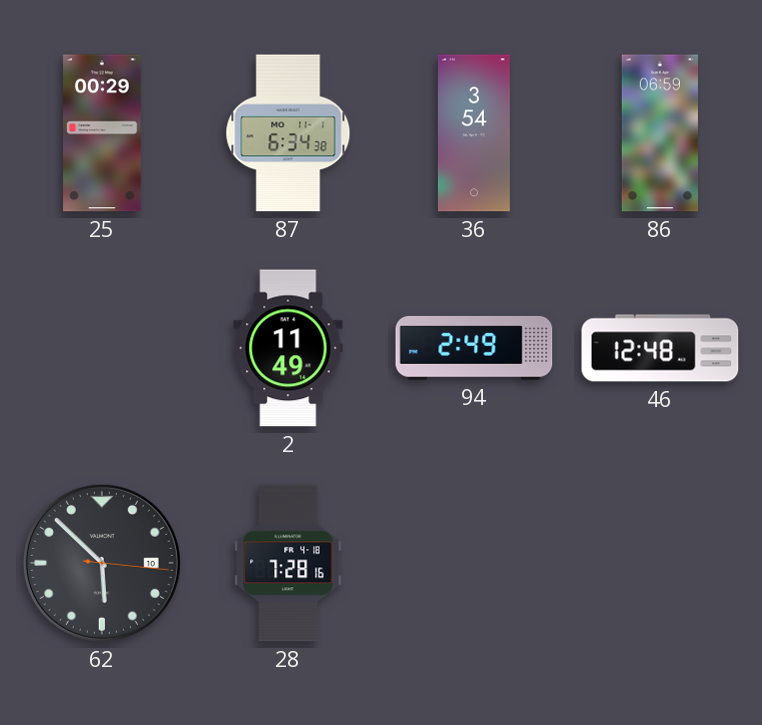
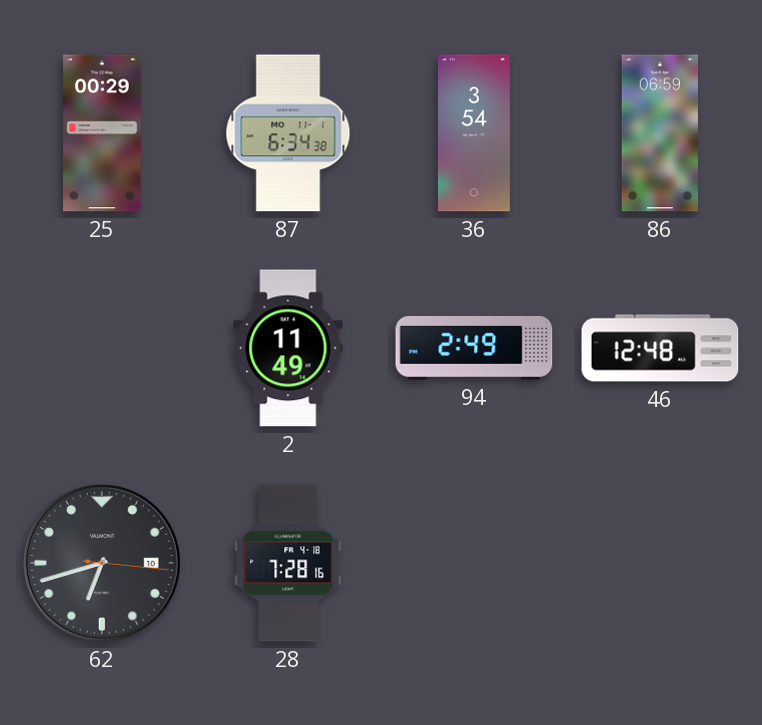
62: 5:52 -> 6:42
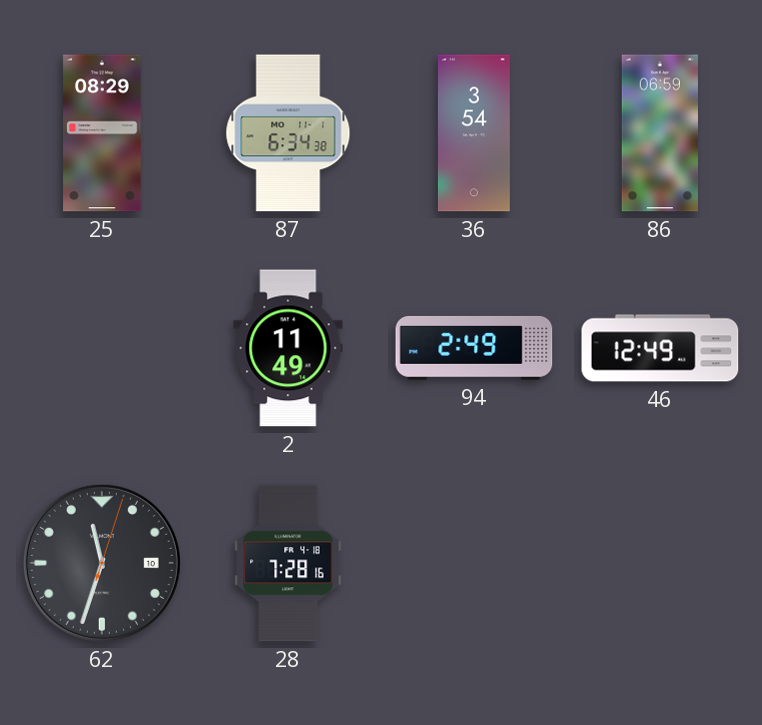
25: 00:29 -> 08:29
46: 12:48 -> 12:49
62: 6:42 -> 11:33
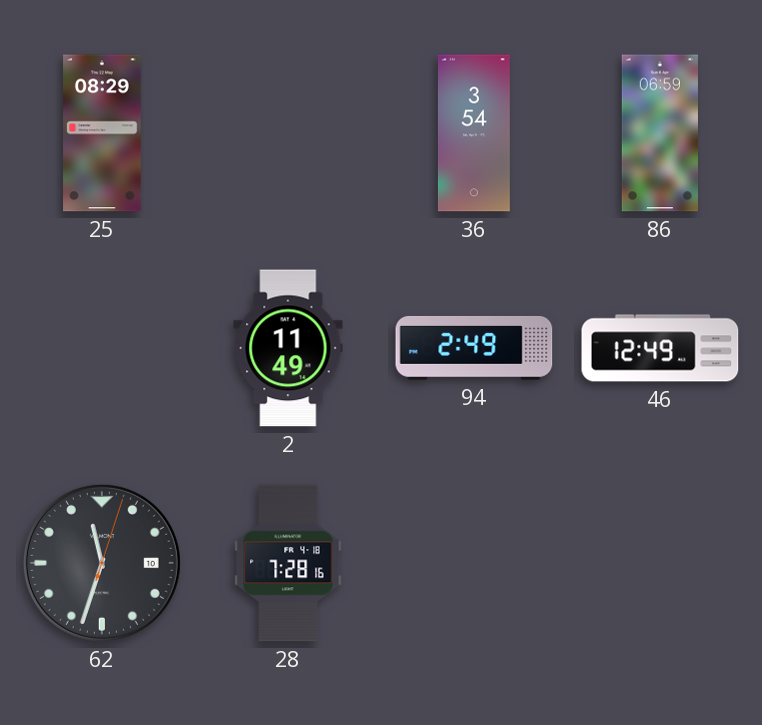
87: 6:34 -> none
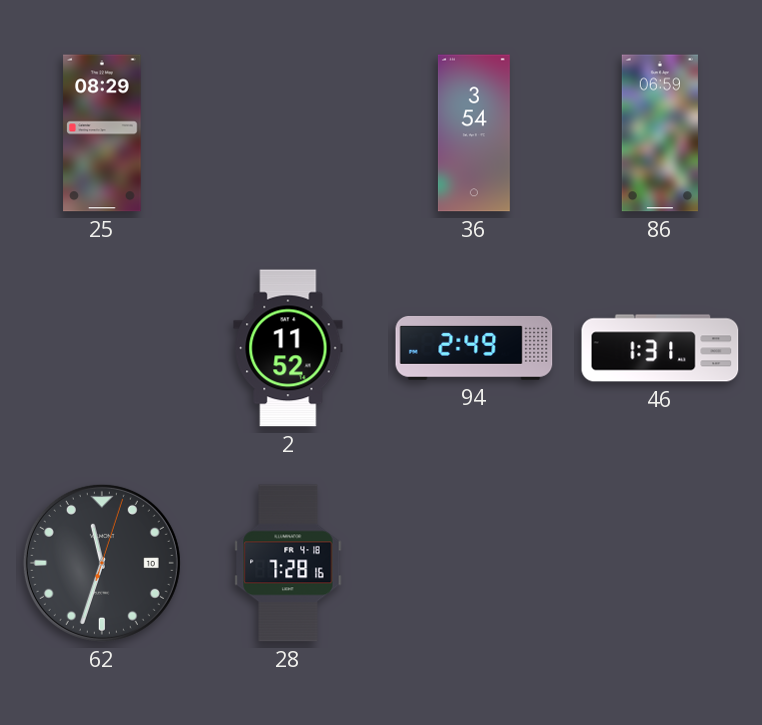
2: 11:49 -> 11:52
46: 12:49 -> 1:31
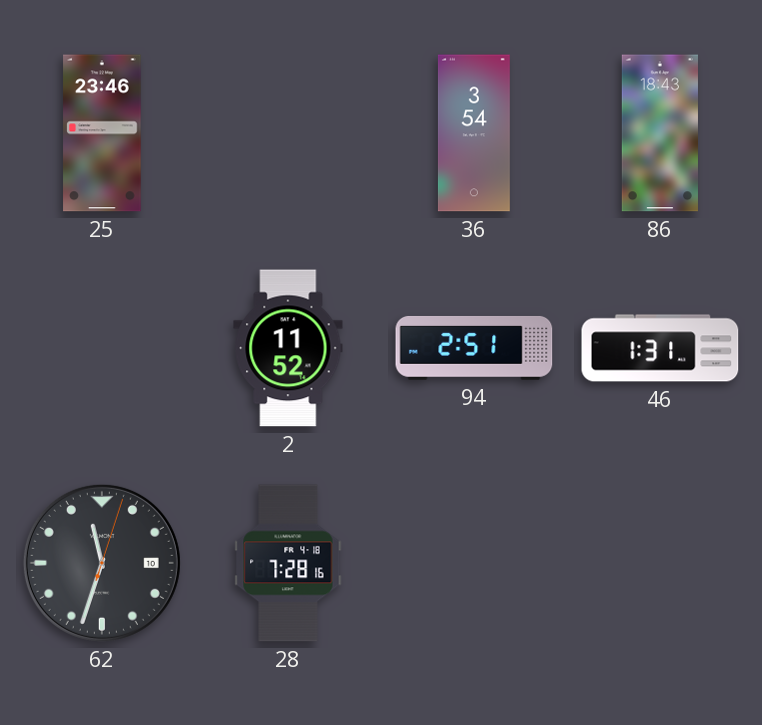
25: 08:29 -> 23:46
86: 06:59 -> 18:43
94: 2:49 -> 2:51
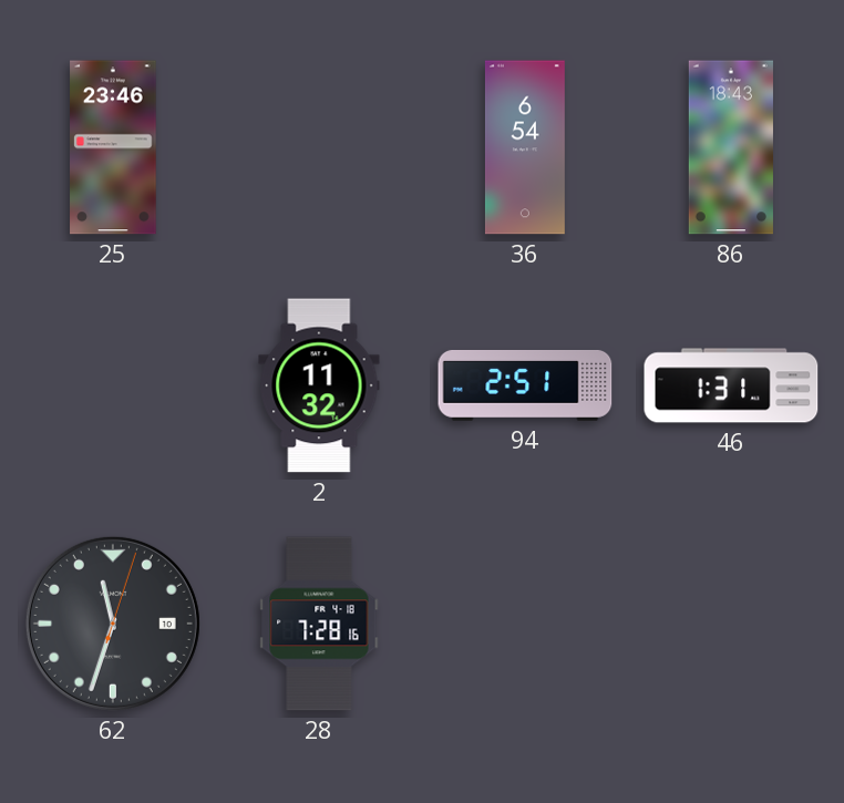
36: 3:54 -> 6:54
2: 11:52 -> 11:32
